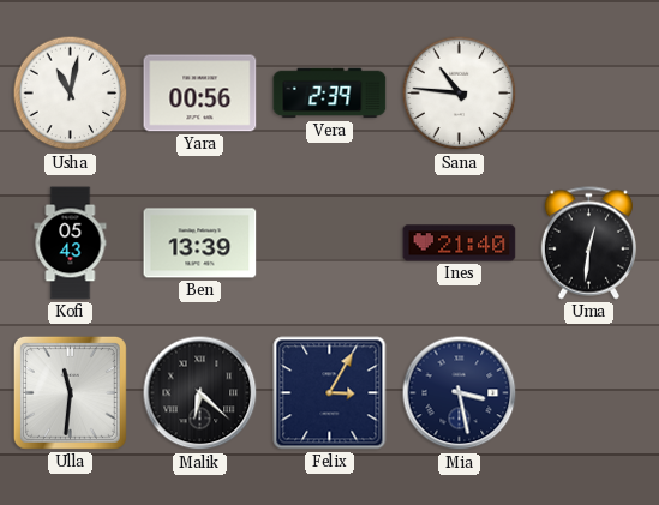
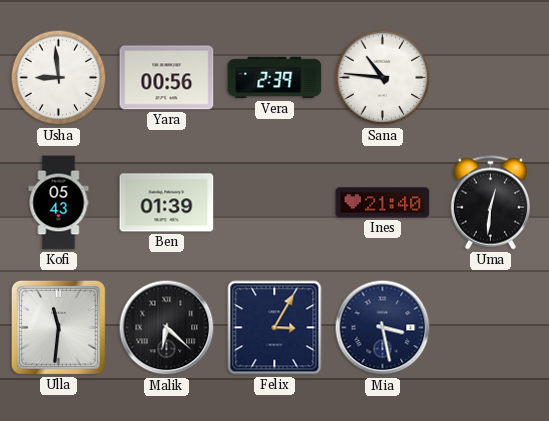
Usha: 11:02 -> 8:59
Ben: 13:39 -> 01:39
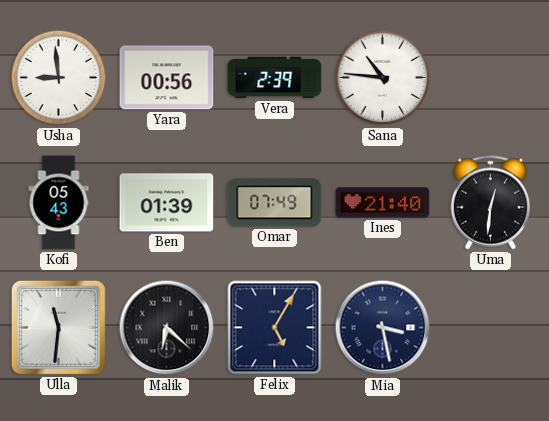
Omar: none -> 07:49
Felix: 3:05 -> 5:05
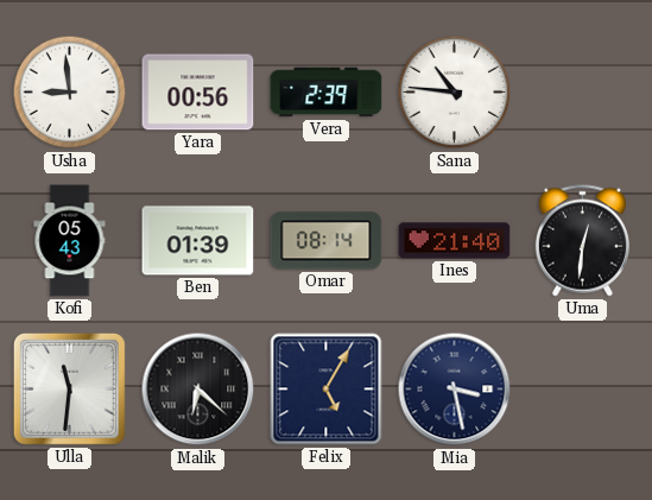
Omar: 07:49 -> 08:14
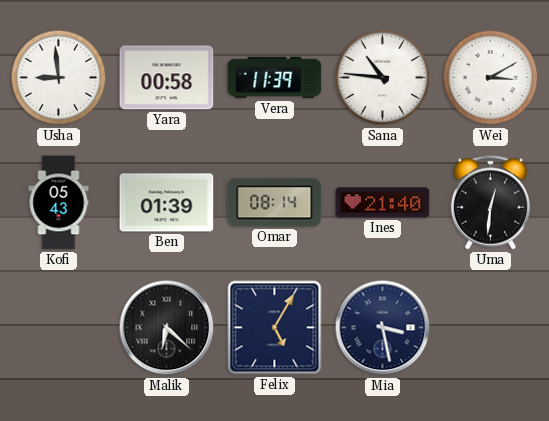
Yara: 00:56 -> 00:58
Vera: 2:39 -> 11:39
Wei: none -> 3:10
Ulla: 11:31 -> none
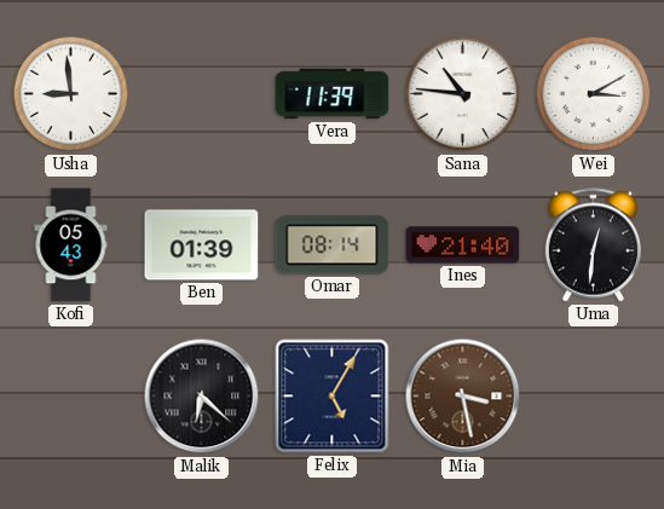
Yara: 00:58 -> none
Mia dial: navy -> brown
